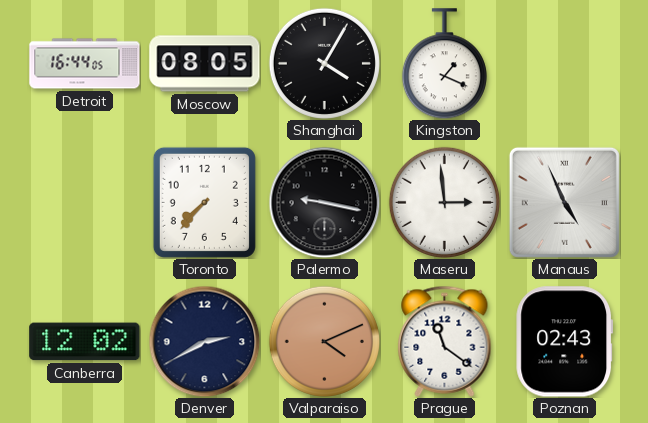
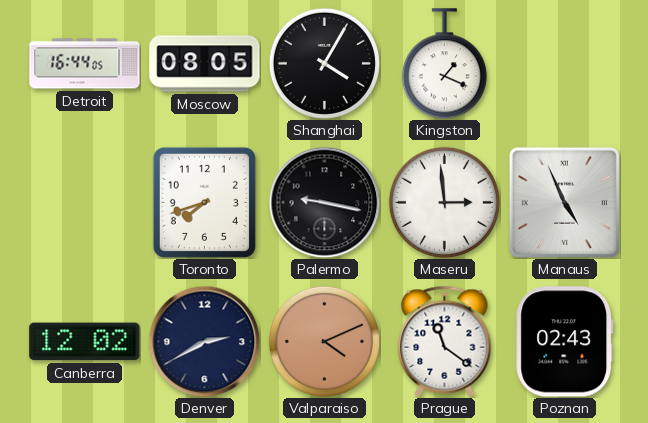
Toronto: 7:37 -> 7:42
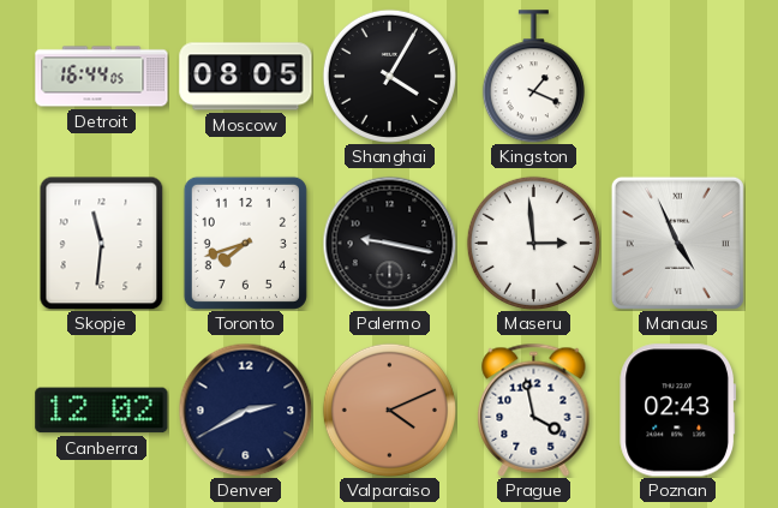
Skopje: none -> 11:31
Prague: 11:21 -> 3:58
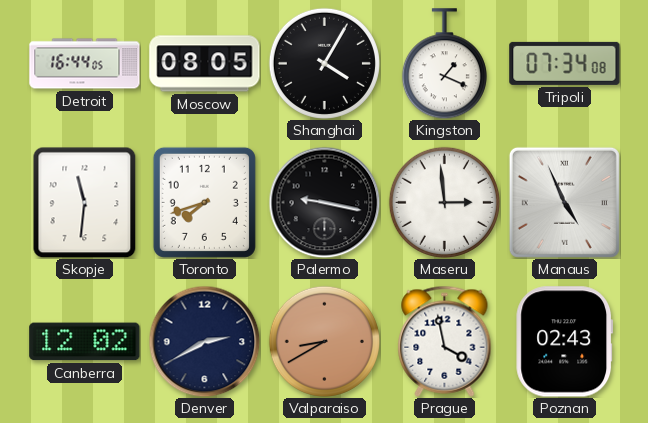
Tripoli: none -> 07:34
Valparaiso: 4:11 -> 8:40
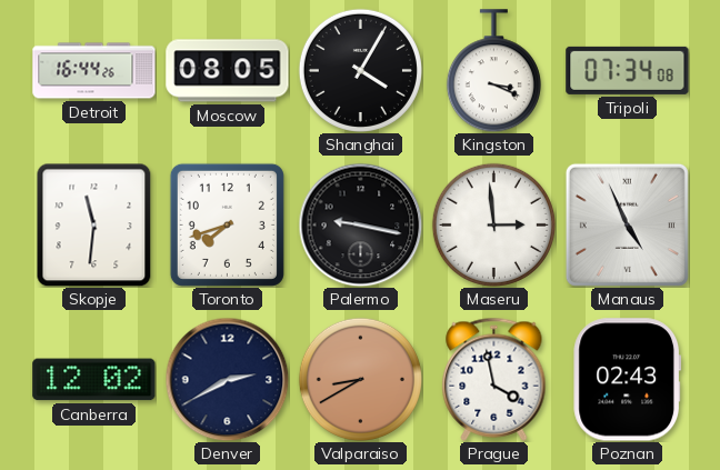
Detroit: 16:44:05 -> 16:44:26
Kingston: 1:19 -> 3:19
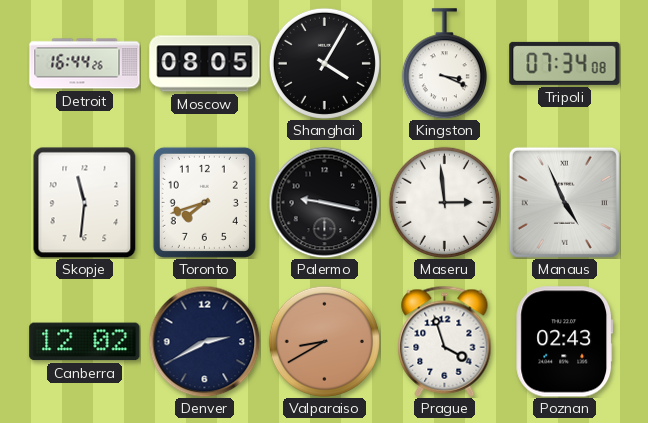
Prague: 3:58 -> 3:57
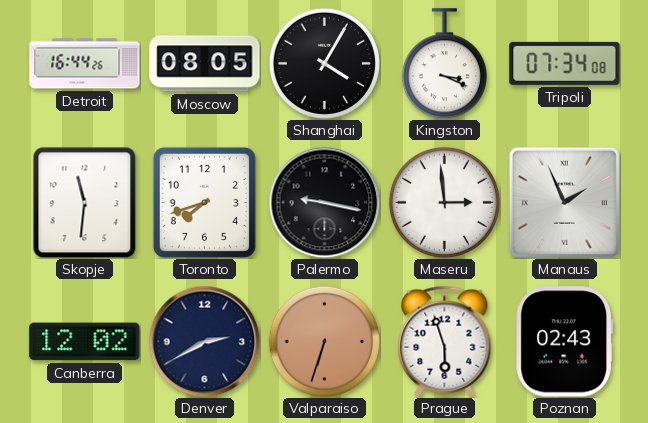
Manaus: 4:56 -> 1:56
Valparaiso: 8:40 -> 6:33
Prague: 3:57 -> 5:57
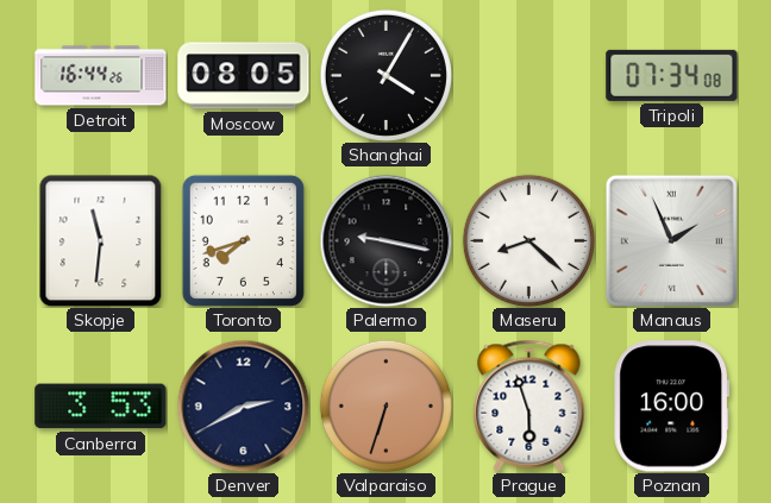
Kingston: 3:19 -> none
Maseru: 2:59 -> 8:22
Canberra: 12:02 -> 3:53
Poznan: 02:43 -> 16:00
